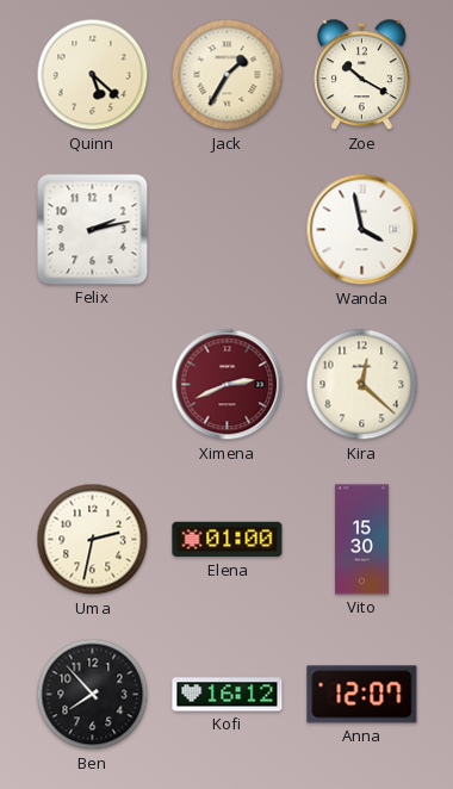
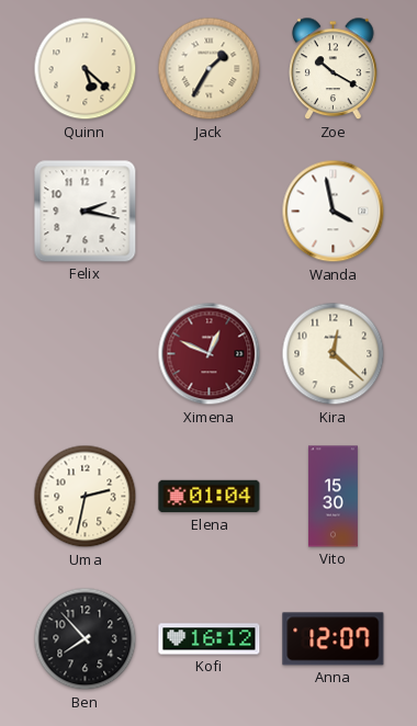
Felix: 2:13 -> 2:17
Ximena: 2:41 -> 12:49
Elena: 01:00 -> 01:04
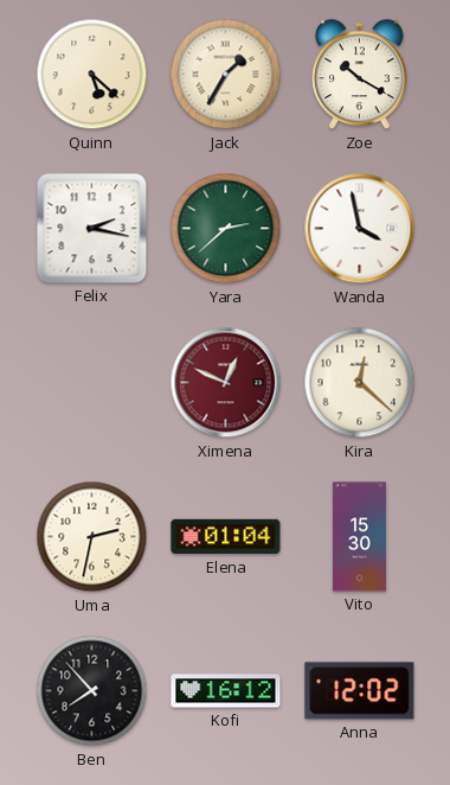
Yara: none -> 2:38
Anna: 12:07 -> 12:02
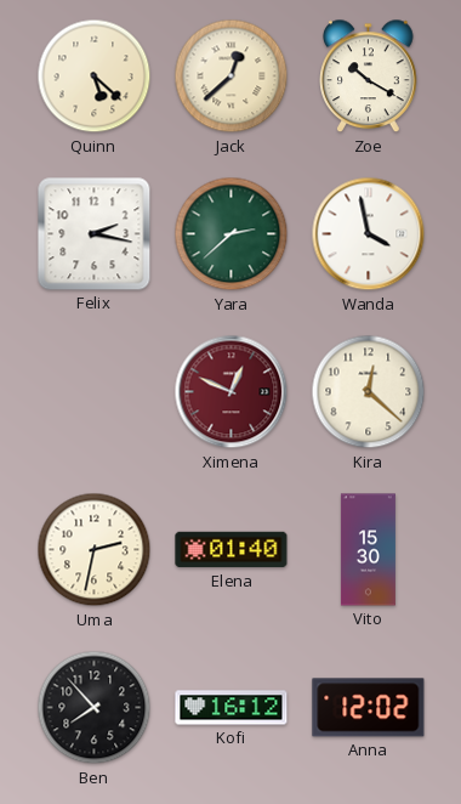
Jack: 1:35 -> 12:38
Elena: 01:04 -> 01:40
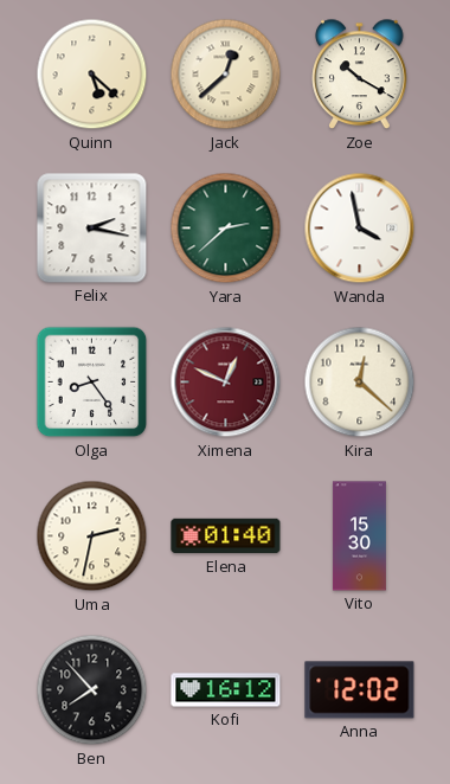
Olga: none -> 8:24
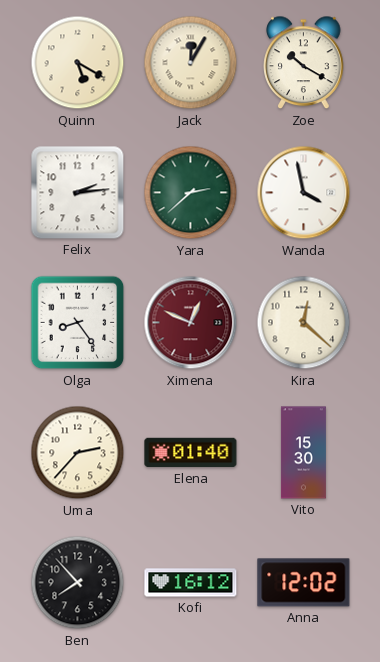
Quinn: 5:22 -> 5:20
Jack: 12:38 -> 12:05
Felix: 2:17 -> 2:14
Uma: 2:32 -> 2:37
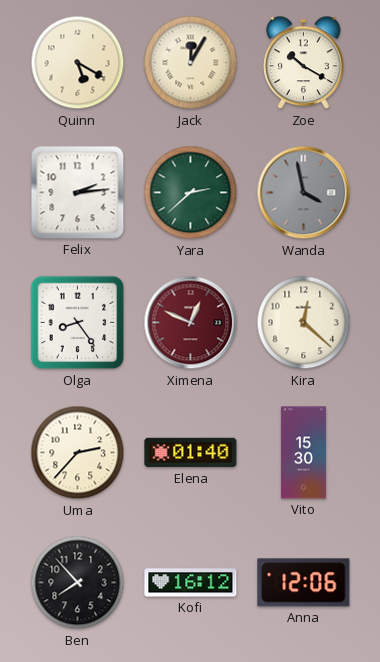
Wanda dial: white -> grey
Anna: 12:02 -> 12:06
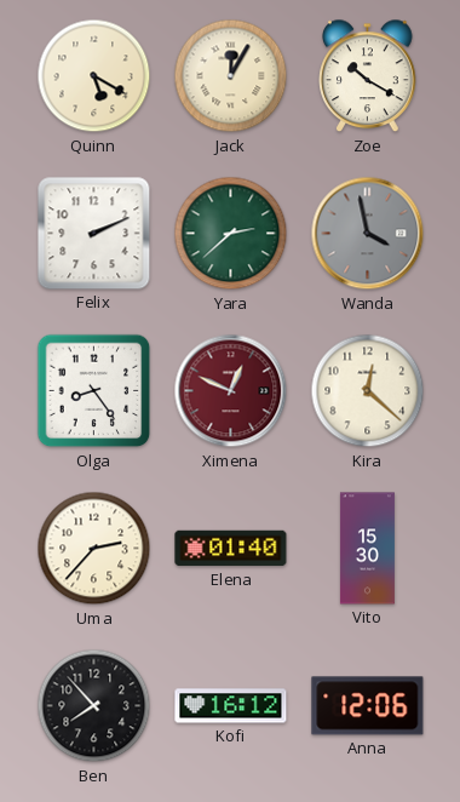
Felix: 2:14 -> 2:11
